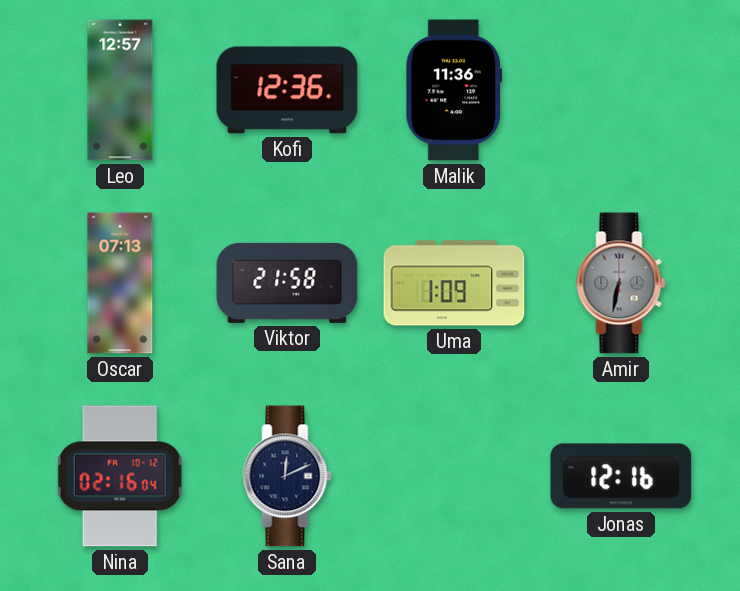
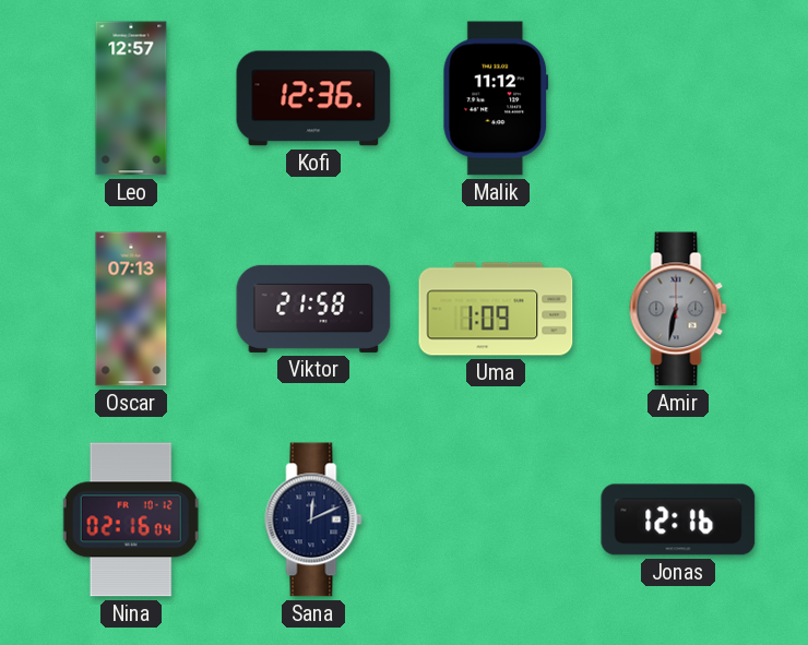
Malik: 11:36 -> 11:12
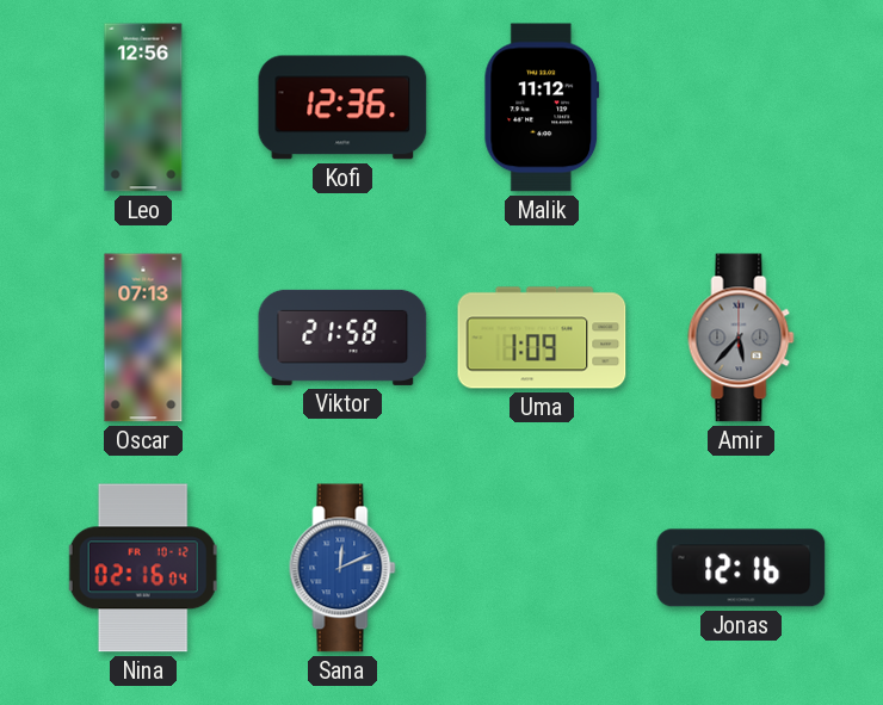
Leo: 12:57 -> 12:56
Amir: 6:32 -> 5:37
Sana dial: navy -> blue
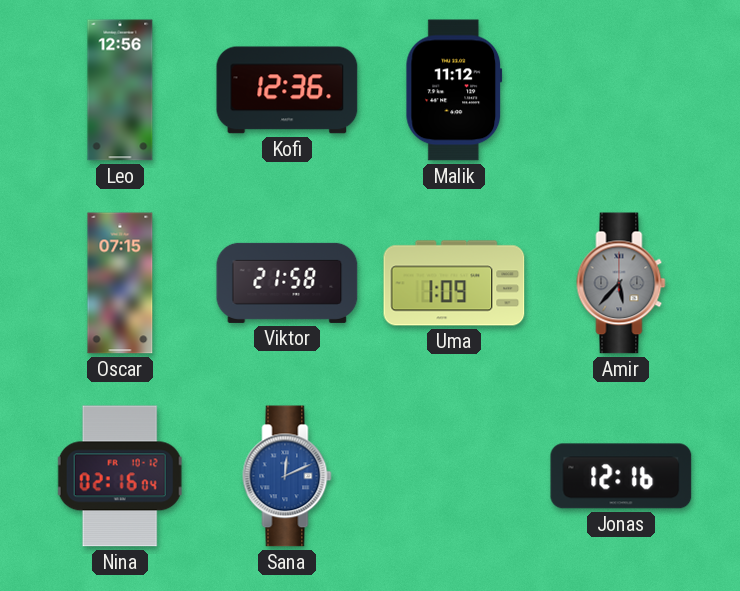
Oscar: 07:13 -> 07:15
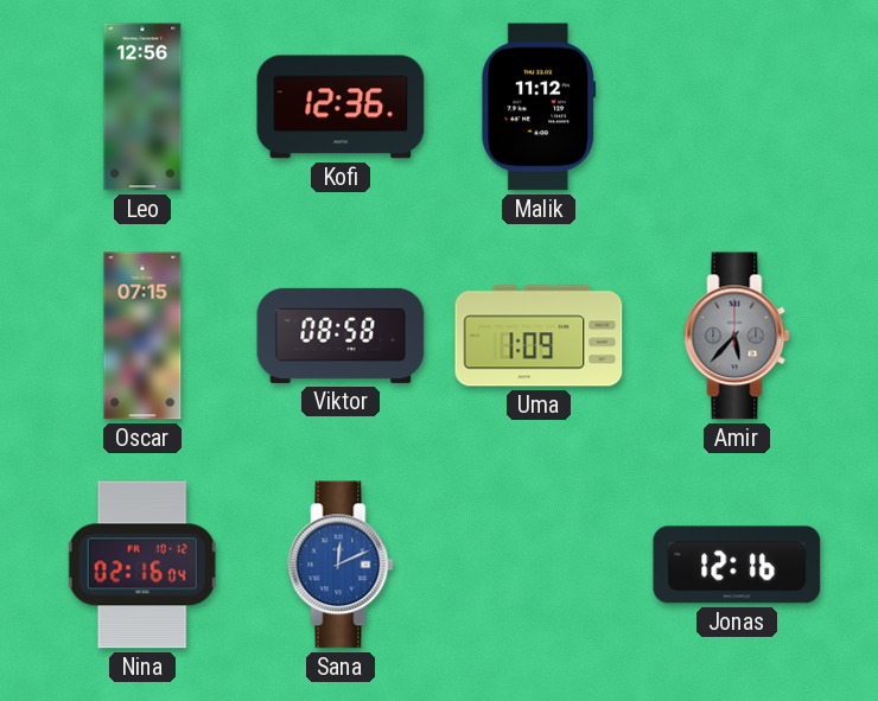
Viktor: 21:58 -> 08:58
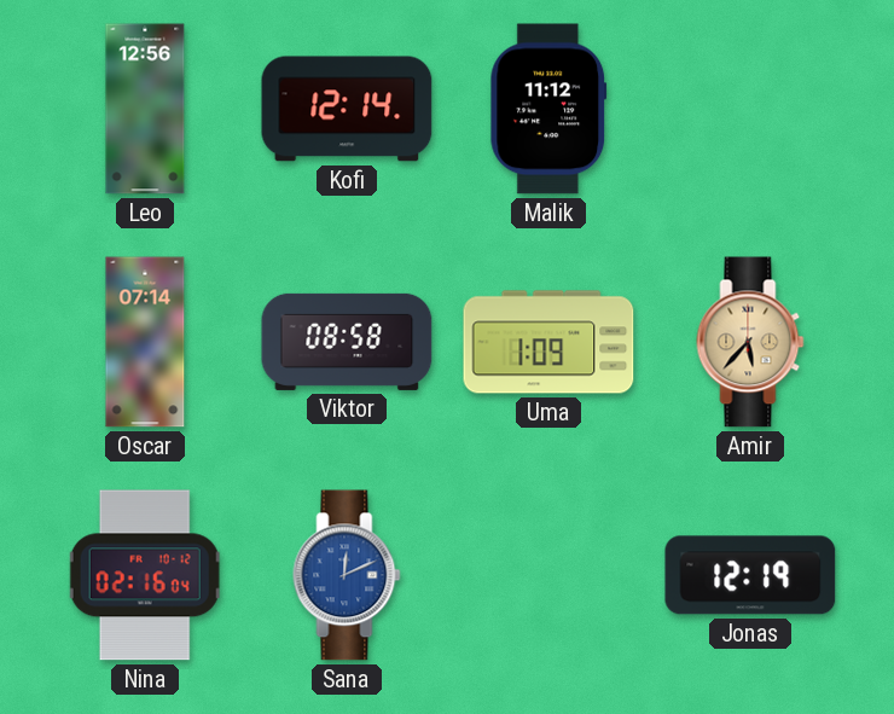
Kofi: 12:36 -> 12:14
Oscar: 07:15 -> 07:14
Amir dial: grey -> champagne
Jonas: 12:16 -> 12:19
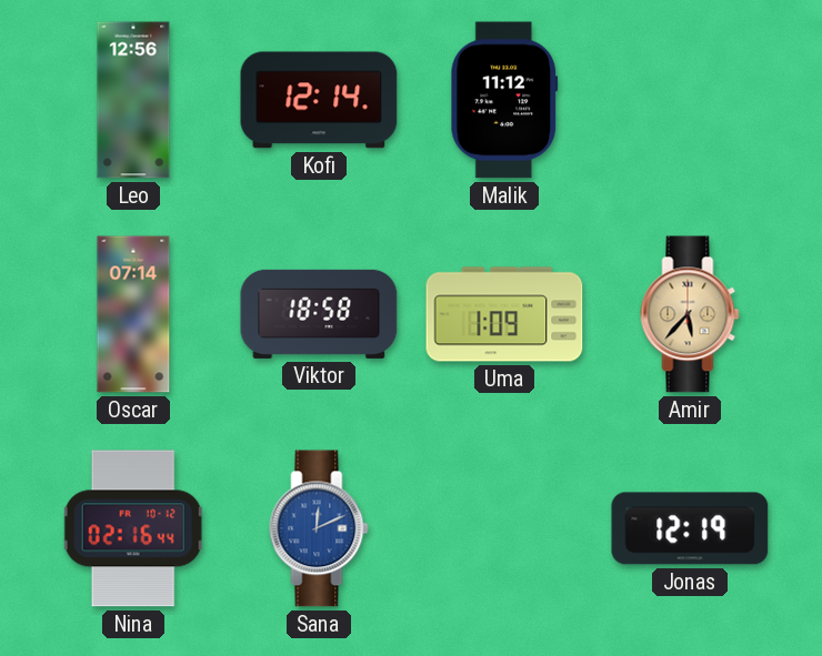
Viktor: 08:58 -> 18:58
Nina: 02:16:04 -> 02:16:44
